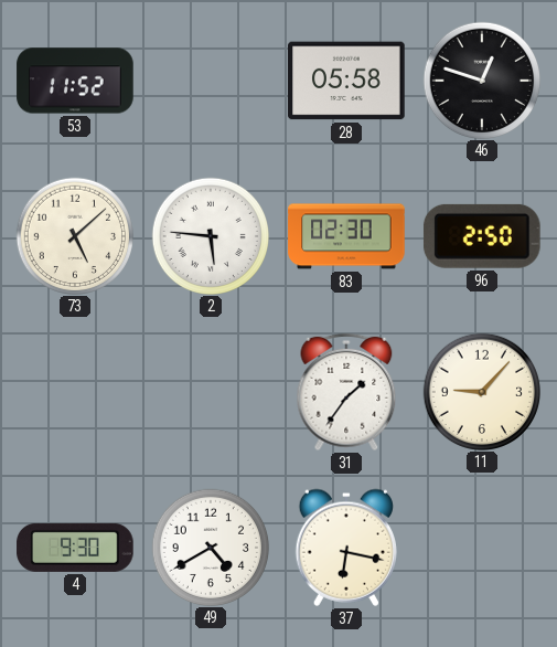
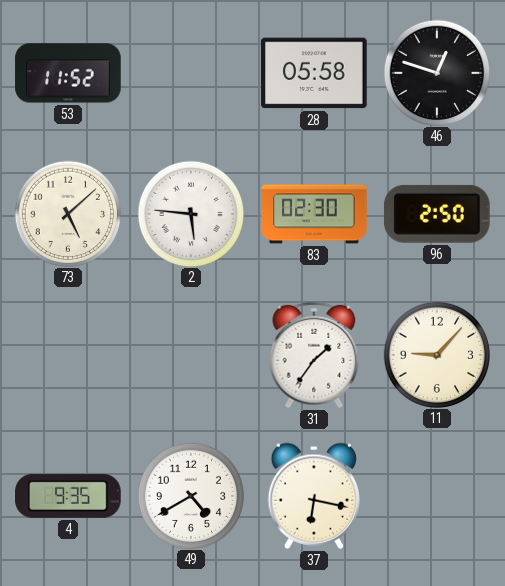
4: 9:30 -> 9:35
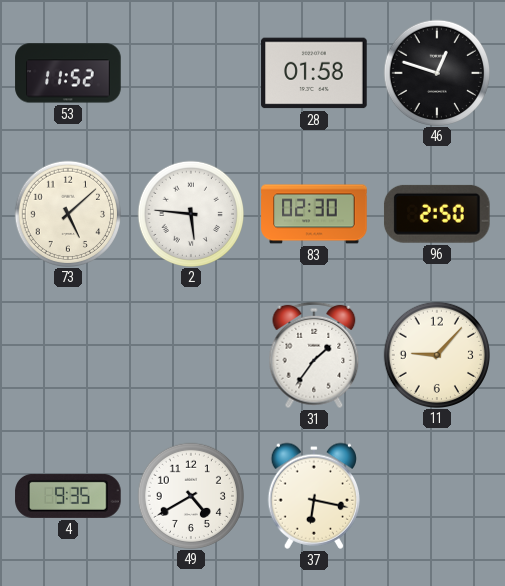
28: 05:58 -> 01:58
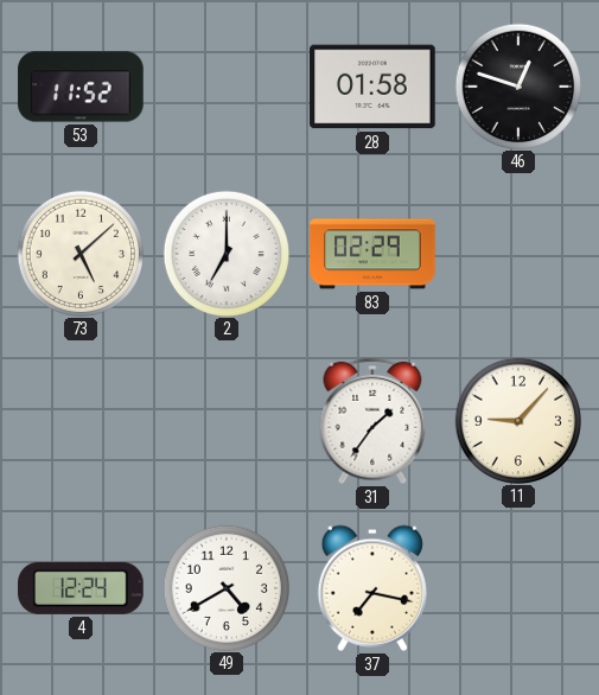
2: 5:46 -> 7:00
83: 02:30 -> 02:29
96: 2:50 -> none
4: 9:35 -> 12:24
37: 6:17 -> 7:17
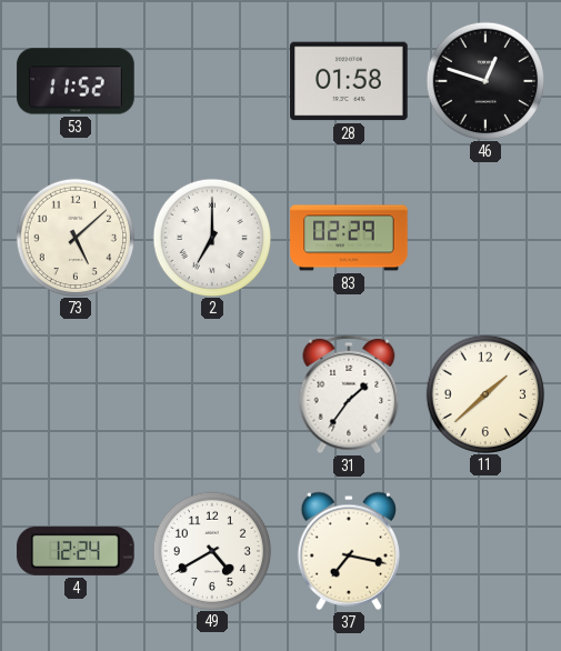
11: 9:07 -> 1:38
